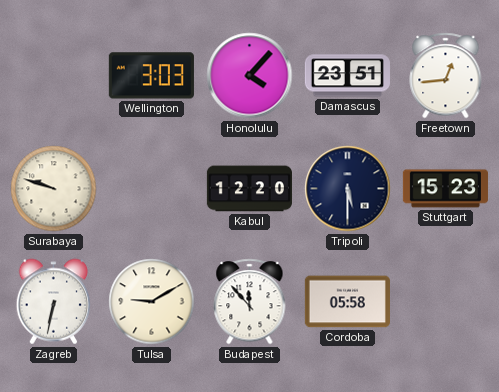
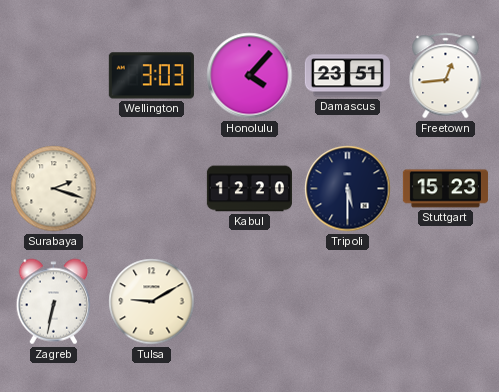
Surabaya: 9:48 -> 2:18
Budapest: 11:53 -> none
Cordoba: 05:58 -> none
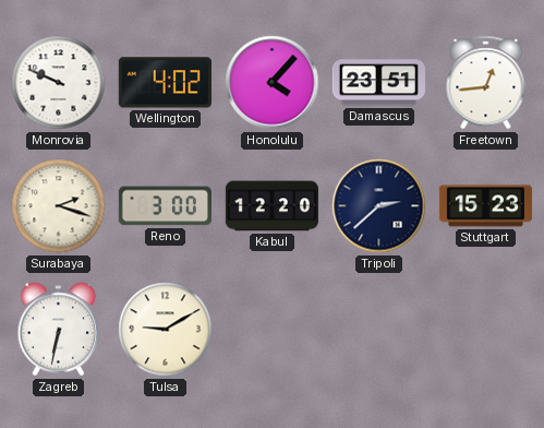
Monrovia: none -> 9:49
Wellington: 3:03 -> 4:02
Reno: none -> 3:00
Tripoli: 5:30 -> 2:38
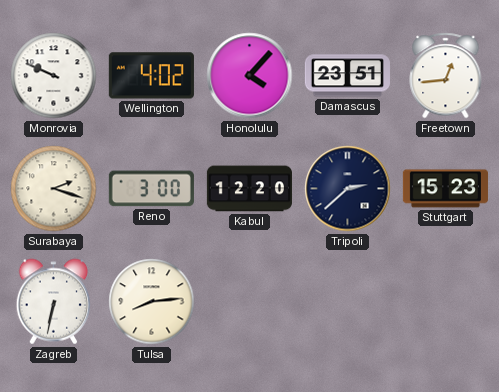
Tulsa: 9:10 -> 8:14
